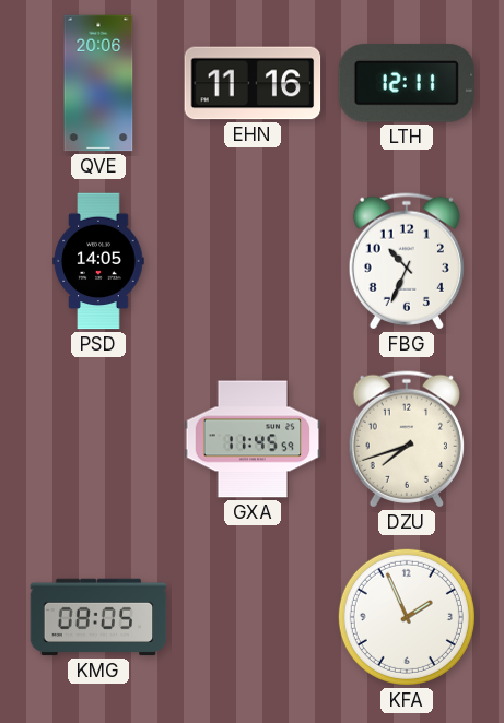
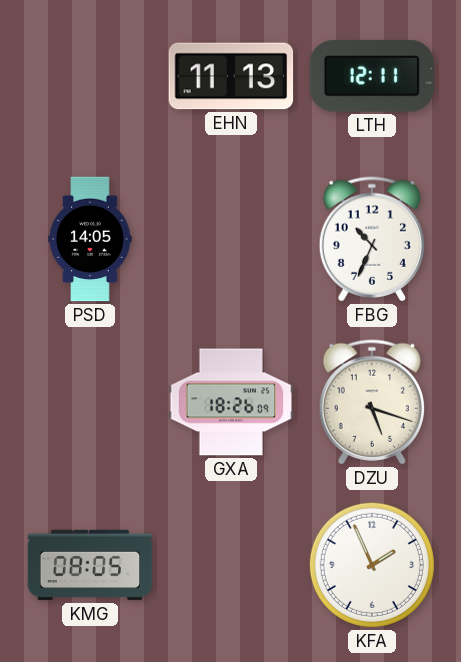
QVE: 20:06 -> none
EHN: 11:16 -> 11:13
GXA: 11:45 -> 18:26
DZU: 7:42 -> 5:18
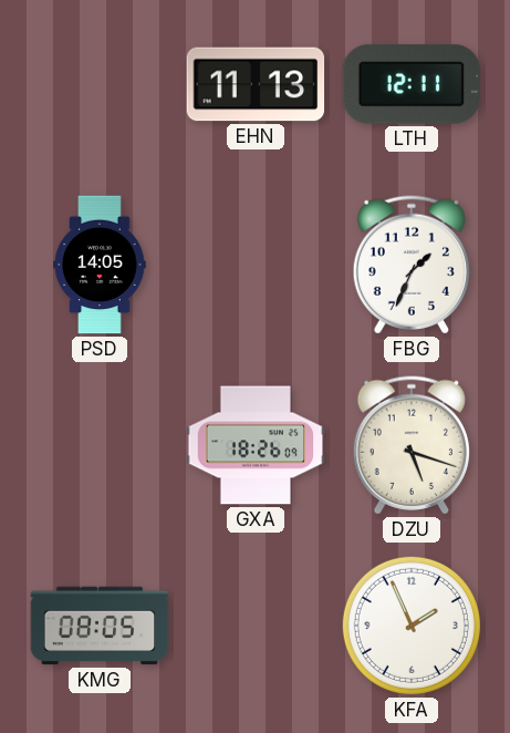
FBG: 10:34 -> 1:34
